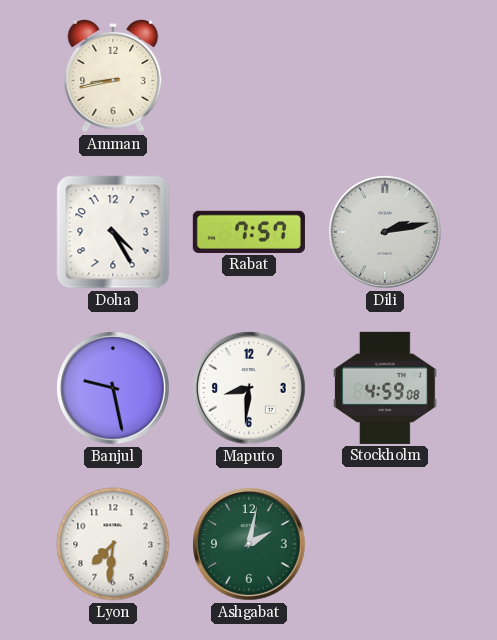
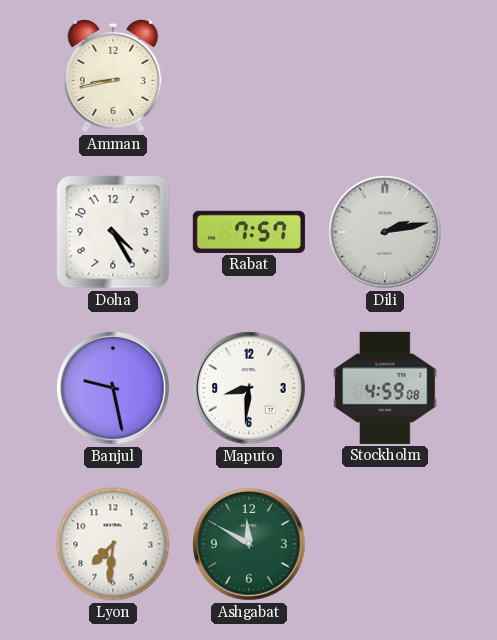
Ashgabat: 2:02 -> 11:50
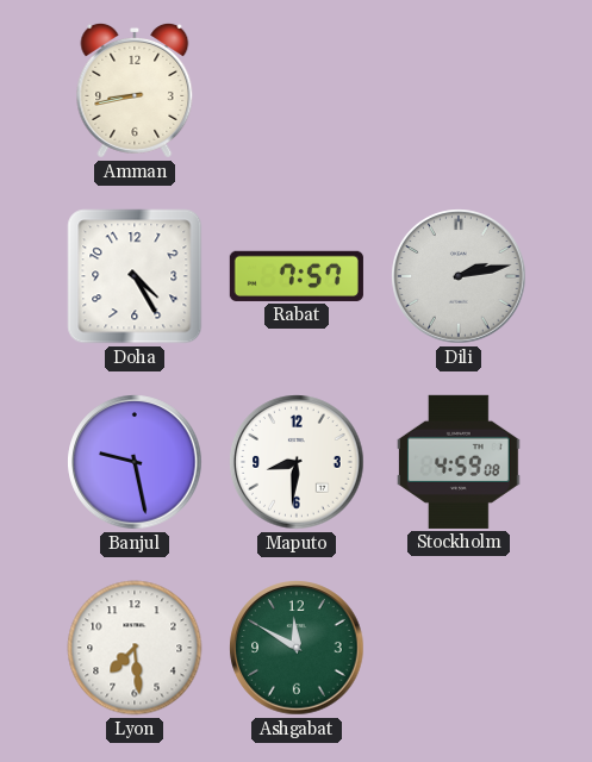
Lyon: 7:31 -> 7:29
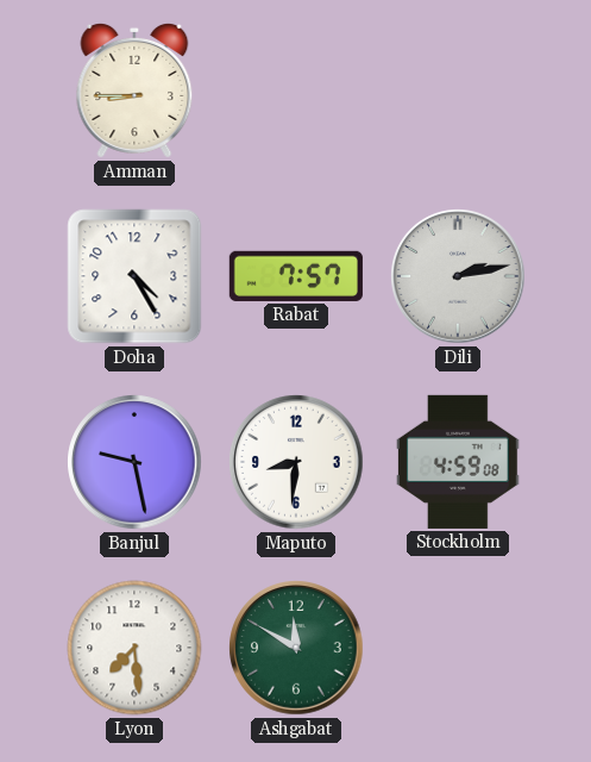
Amman: 8:43 -> 8:45
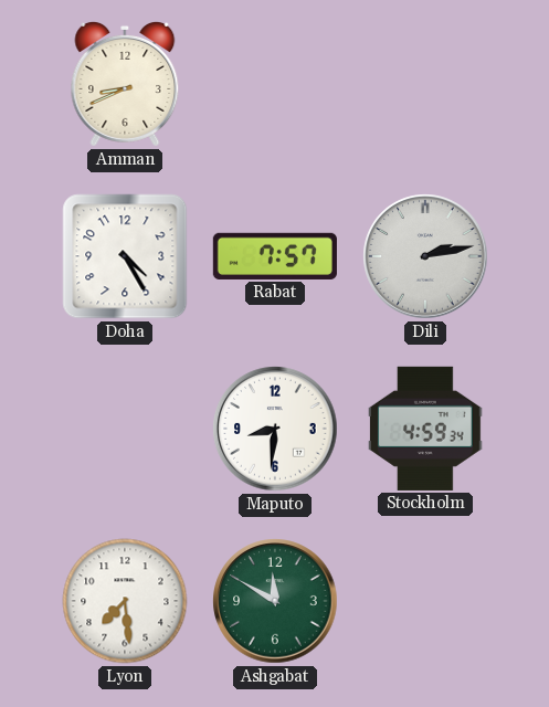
Amman: 8:45 -> 8:41
Banjul: 9:28 -> none
Stockholm: 4:59:08 -> 4:59:34
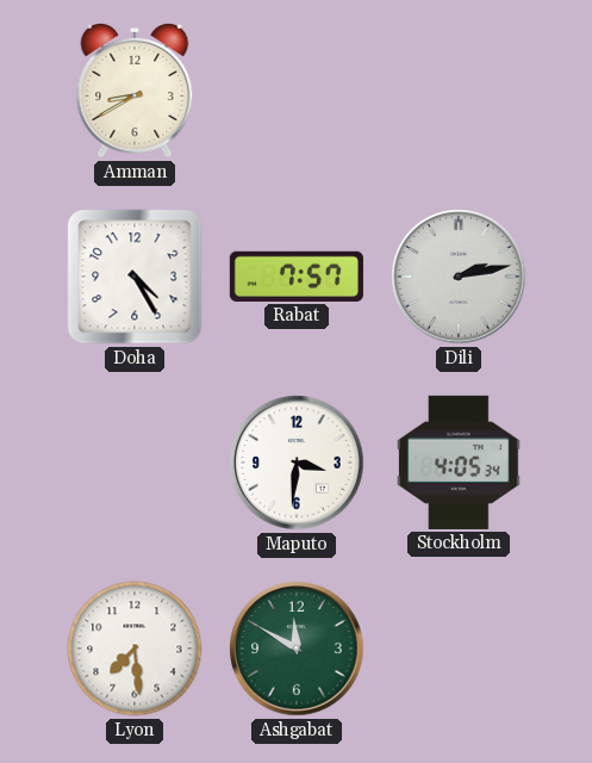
Amman: 8:41 -> 8:40
Maputo: 8:31 -> 3:31
Stockholm: 4:59 -> 4:05
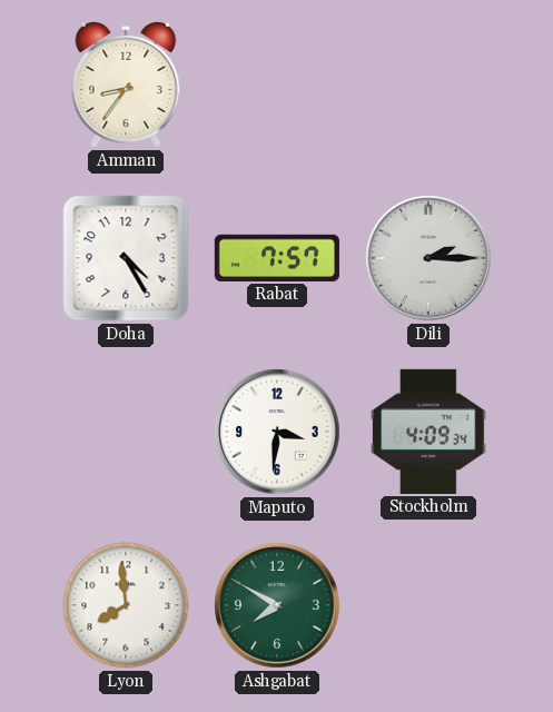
Amman: 8:40 -> 8:36
Dili: 2:13 -> 2:15
Stockholm: 4:05 -> 4:09
Lyon: 7:29 -> 7:59
Ashgabat: 11:50 -> 7:50
